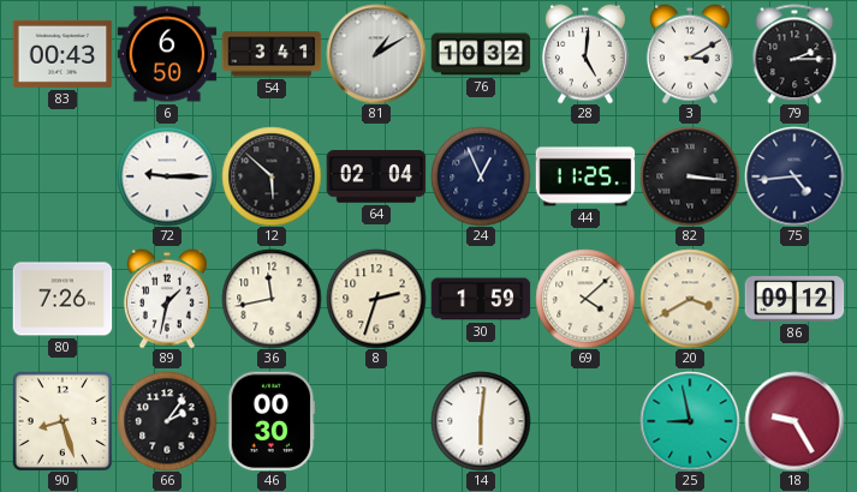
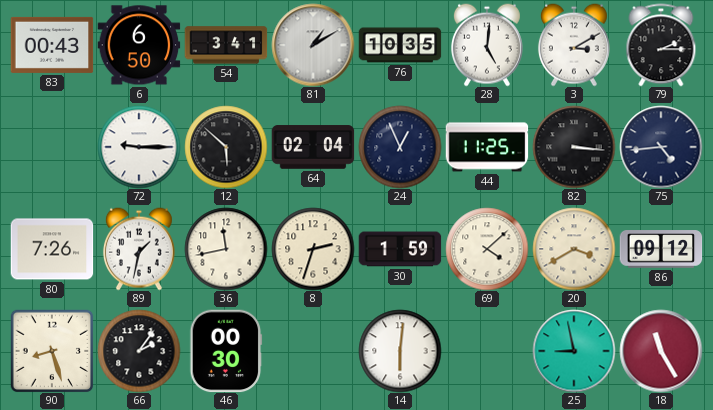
76: 10:32 -> 10:35
18: 9:25 -> 11:25
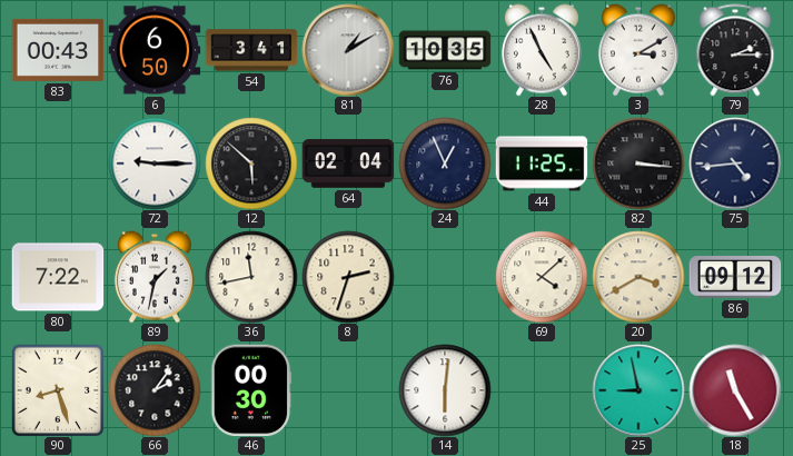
28: 5:01 -> 4:56
80: 7:26 -> 7:22
30: 1:59 -> none
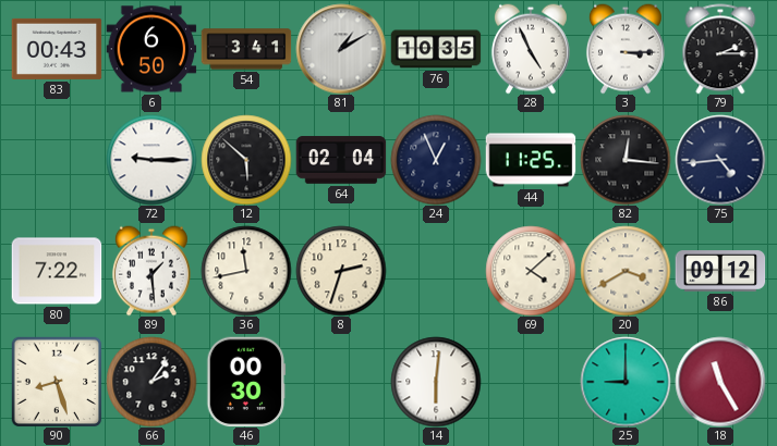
3: 3:10 -> 3:15
82: 3:16 -> 12:16
89: 1:32 -> 1:29
25: 8:58 -> 9:00
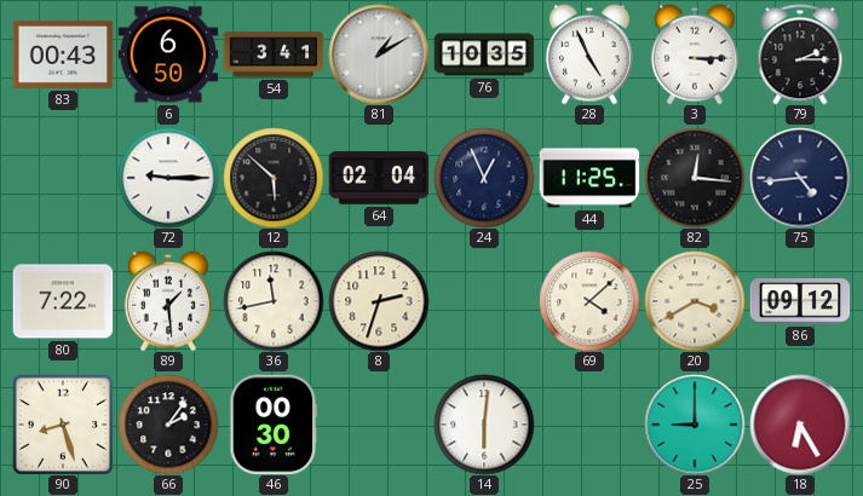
18: 11:25 -> 6:25
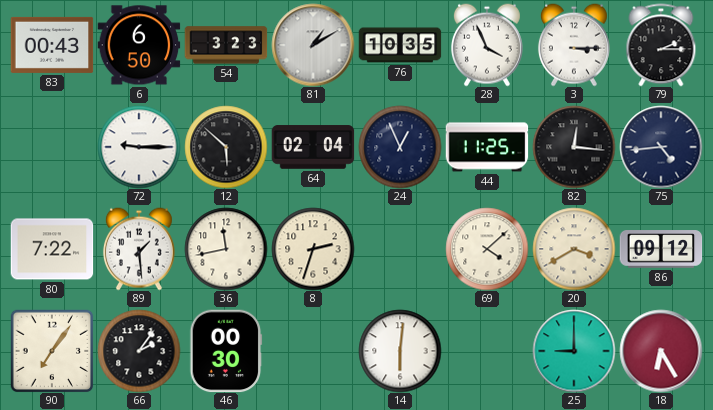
54: 3:41 -> 3:23
28: 4:56 -> 3:56
90: 8:27 -> 7:06
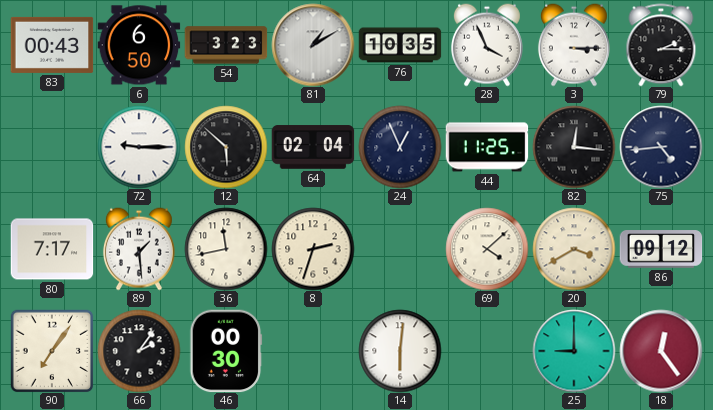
80: 7:22 -> 7:17
18: 6:25 -> 12:24
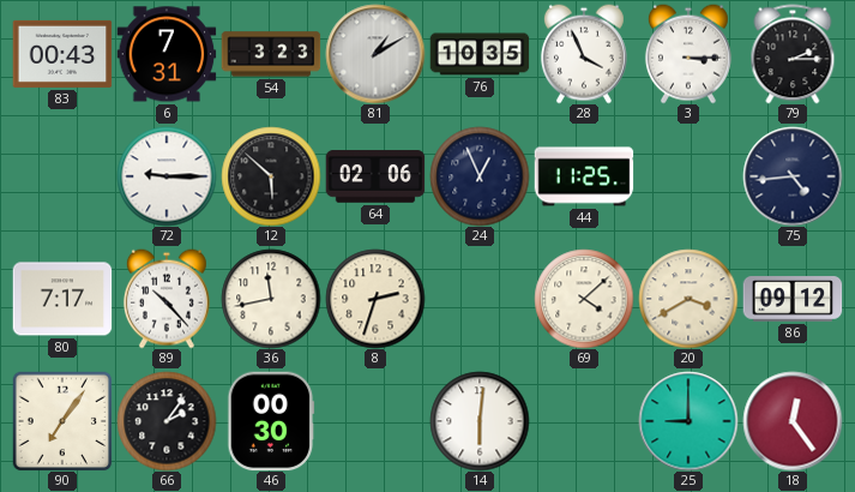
6: 6:50 -> 7:31
64: 02:04 -> 02:06
82: 12:16 -> none
89: 1:29 -> 10:23
